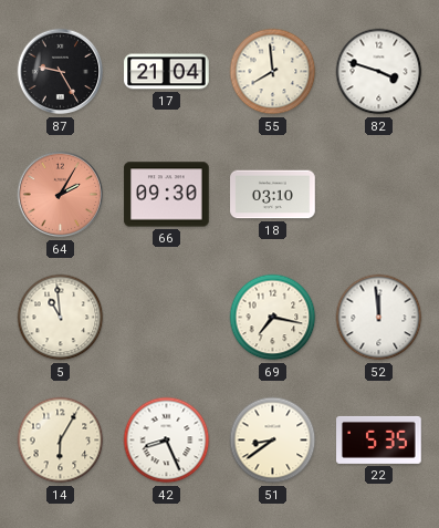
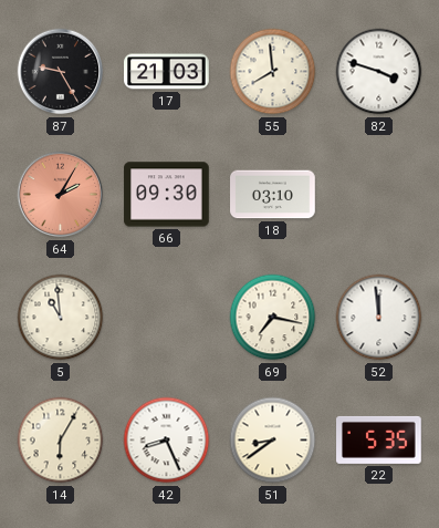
17: 21:04 -> 21:03
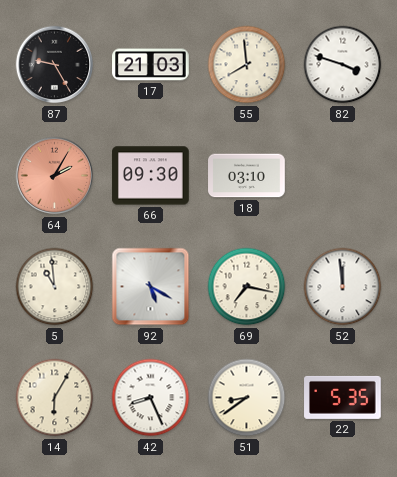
92: none -> 5:20
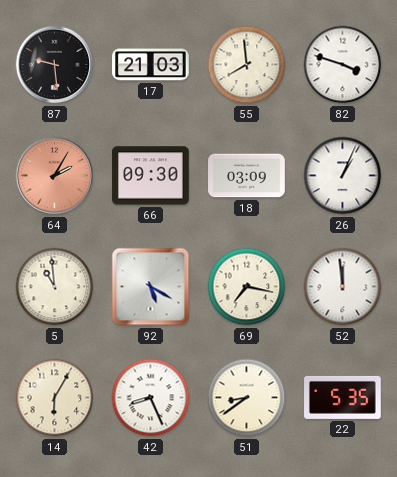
87: 9:25 -> 9:29
18: 03:10 -> 03:09
26: none -> 1:04
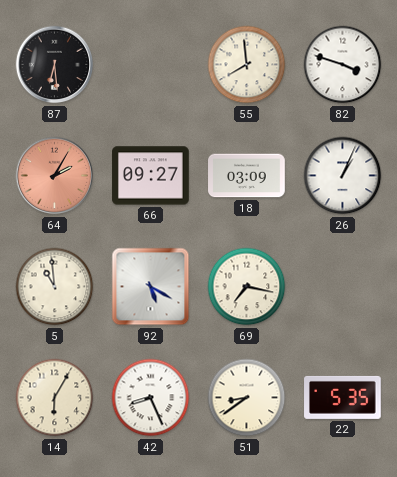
87: 9:29 -> 6:29
17: 21:03 -> none
66: 09:30 -> 09:27
52: 11:59 -> none
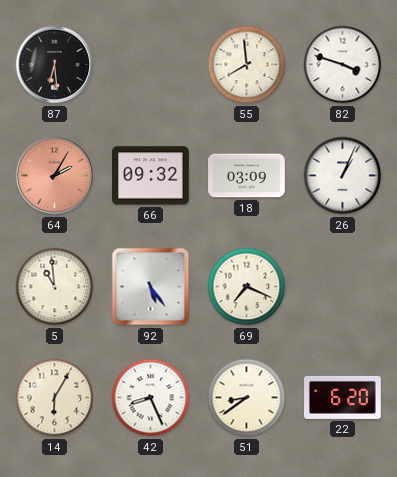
66: 09:27 -> 09:32
92: 5:20 -> 5:24
69: 7:17 -> 7:19
22: 5:35 -> 6:20
